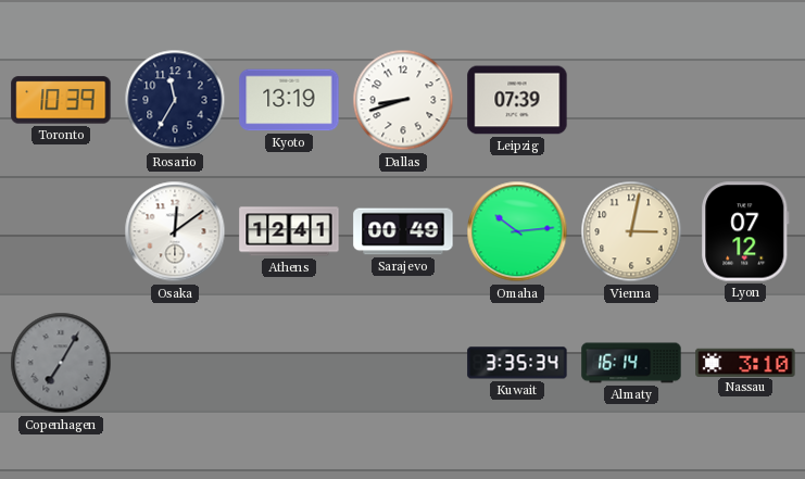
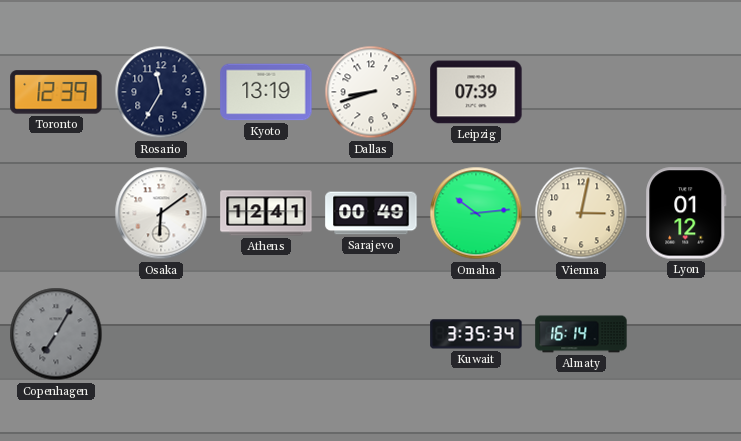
Toronto: 10:39 -> 12:39
Osaka: 12:09 -> 6:09
Lyon: 07:12 -> 01:12
Nassau: 3:10 -> none
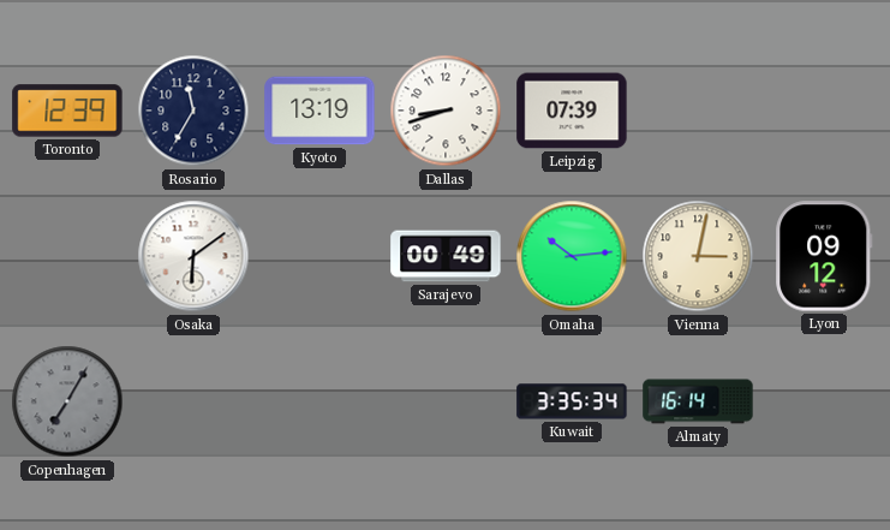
Athens: 12:41 -> none
Lyon: 01:12 -> 09:12
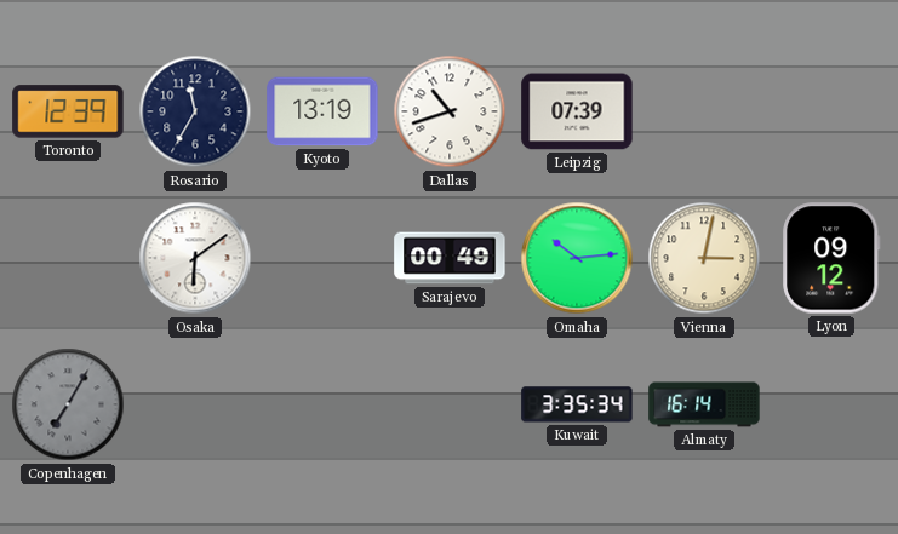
Dallas: 8:42 -> 10:42
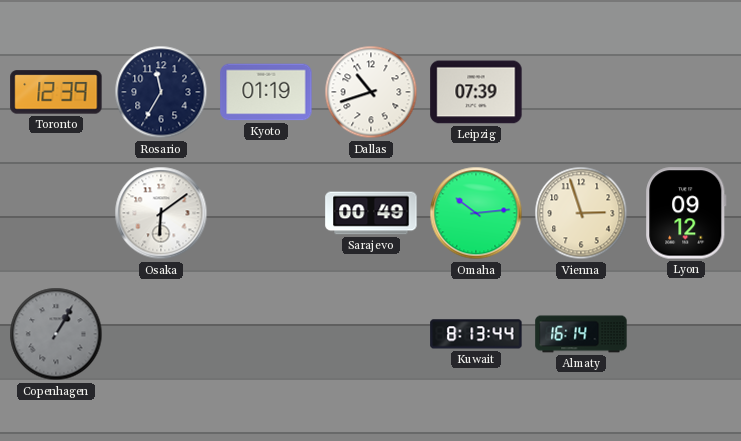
Kyoto: 13:19 -> 01:19
Vienna: 3:02 -> 2:57
Copenhagen: 7:05 -> 1:05
Kuwait: 3:35 -> 8:13
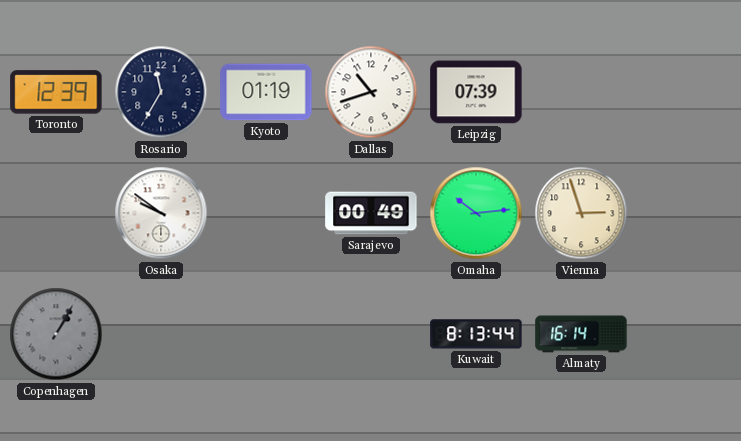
Osaka: 6:09 -> 9:51
Lyon: 09:12 -> none
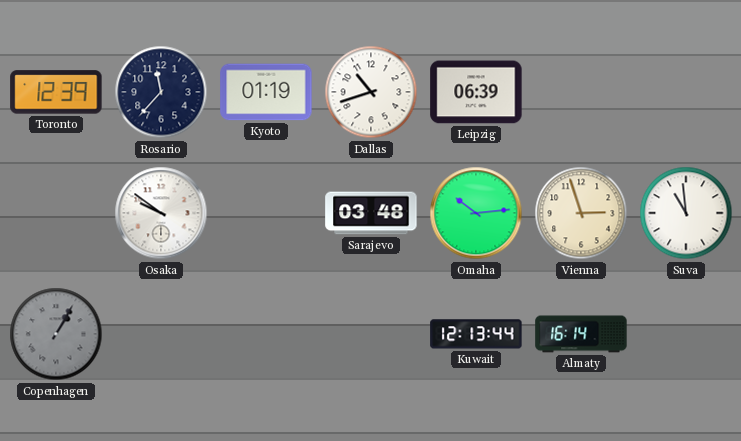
Rosario: 11:35 -> 11:37
Leipzig: 07:39 -> 06:39
Sarajevo: 00:49 -> 03:48
Suva: none -> 10:59
Kuwait: 8:13 -> 12:13
